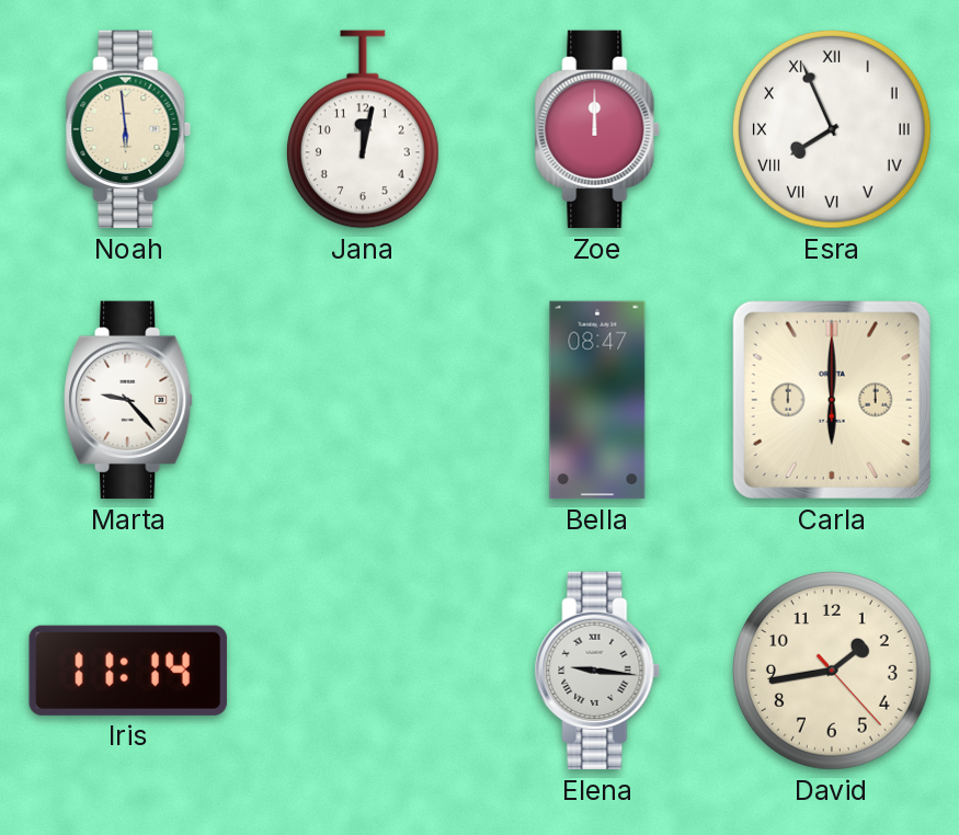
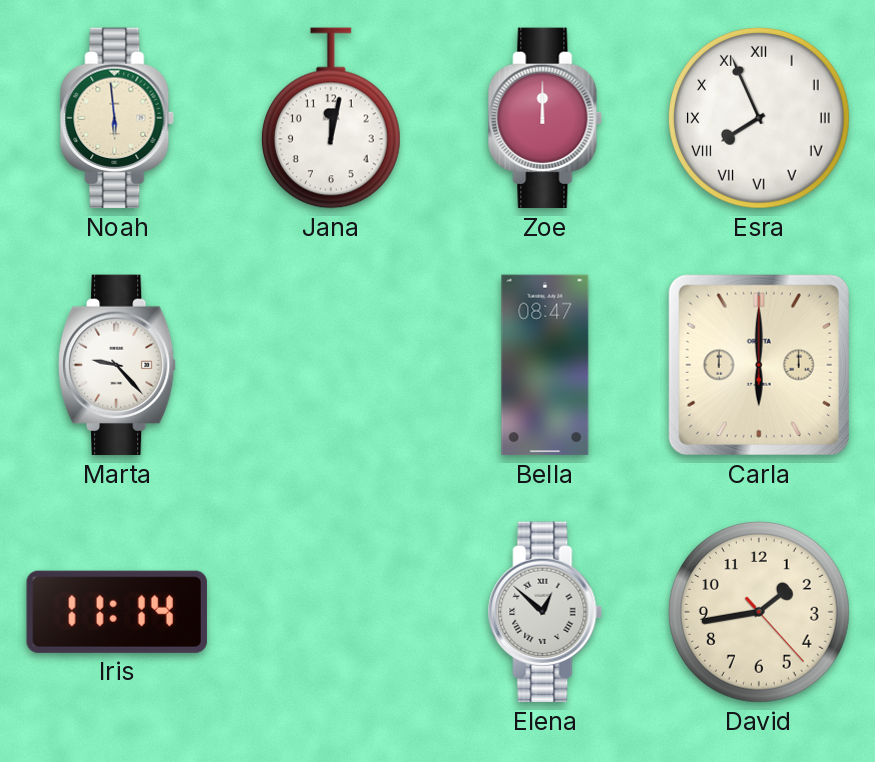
Elena: 9:16 -> 12:52
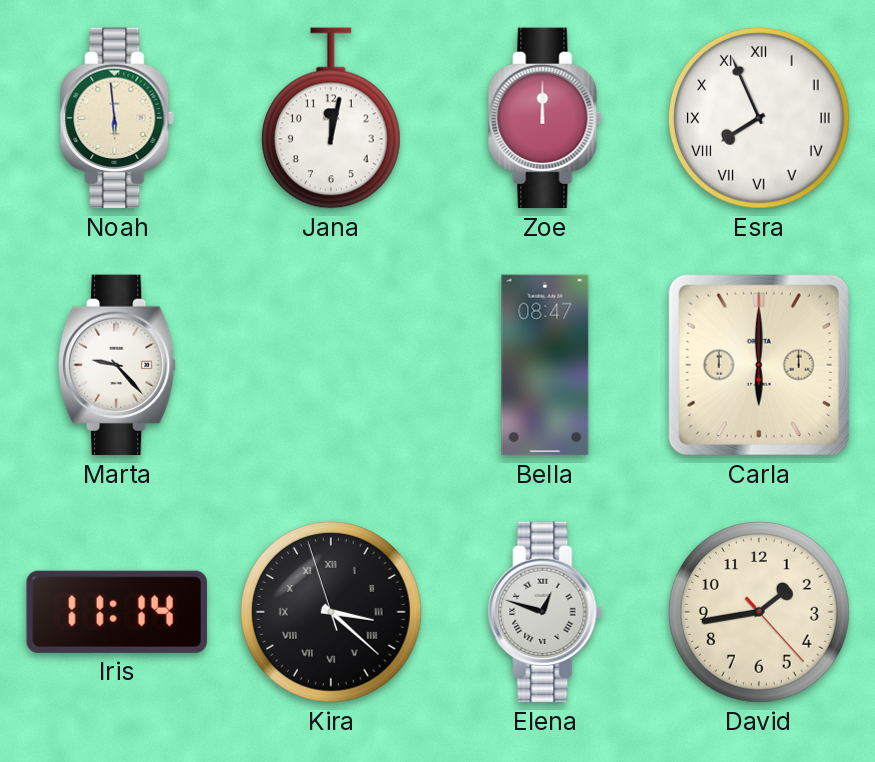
Kira: none -> 3:21
Elena: 12:52 -> 12:48
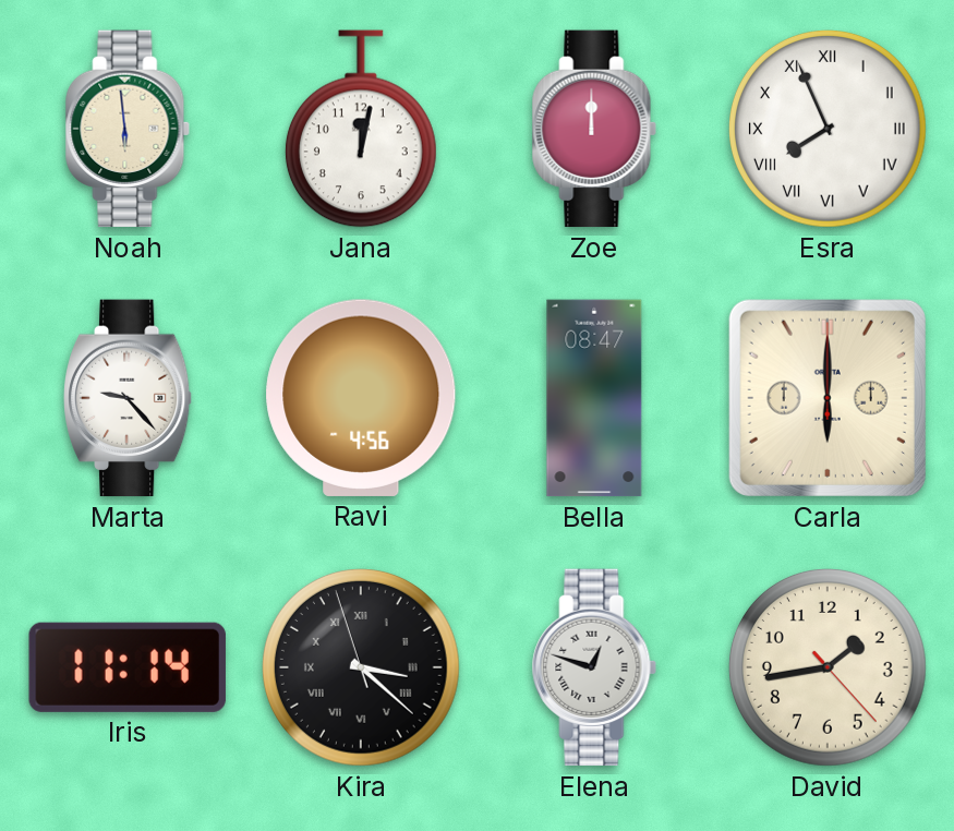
Ravi: none -> 4:56
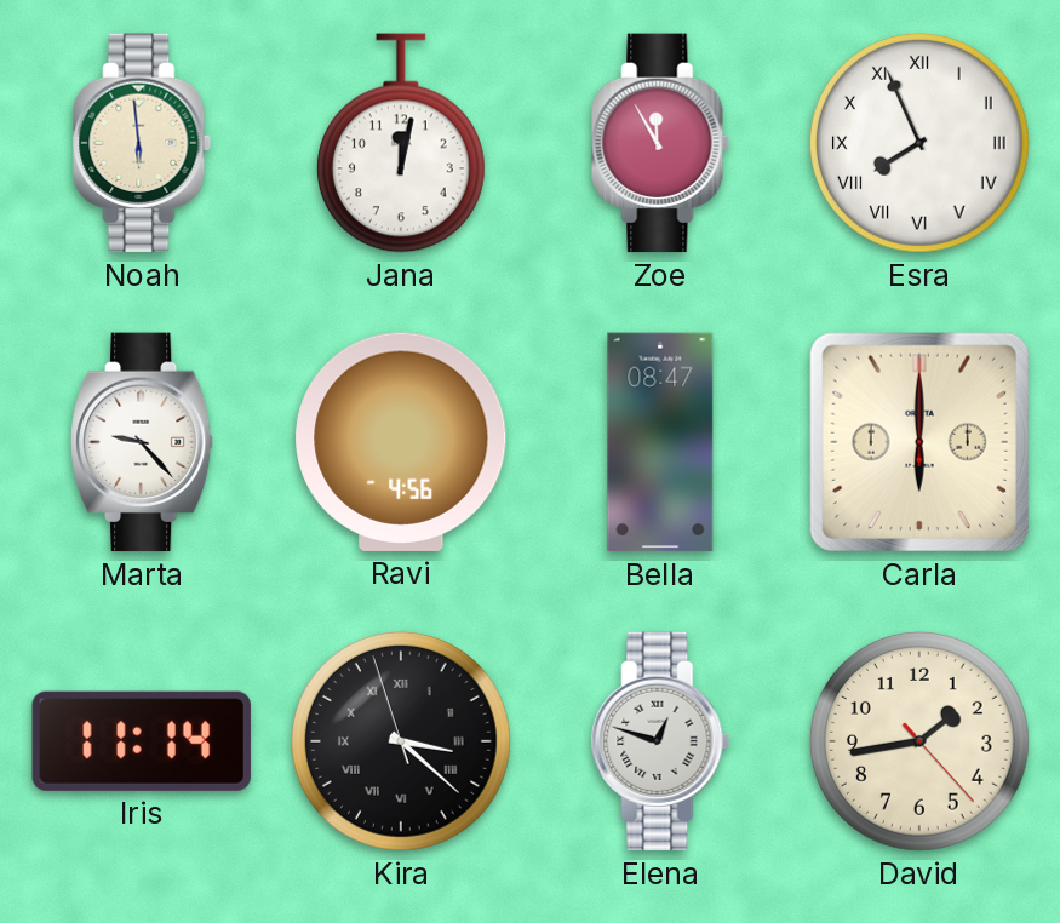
Zoe: 12:00 -> 11:55
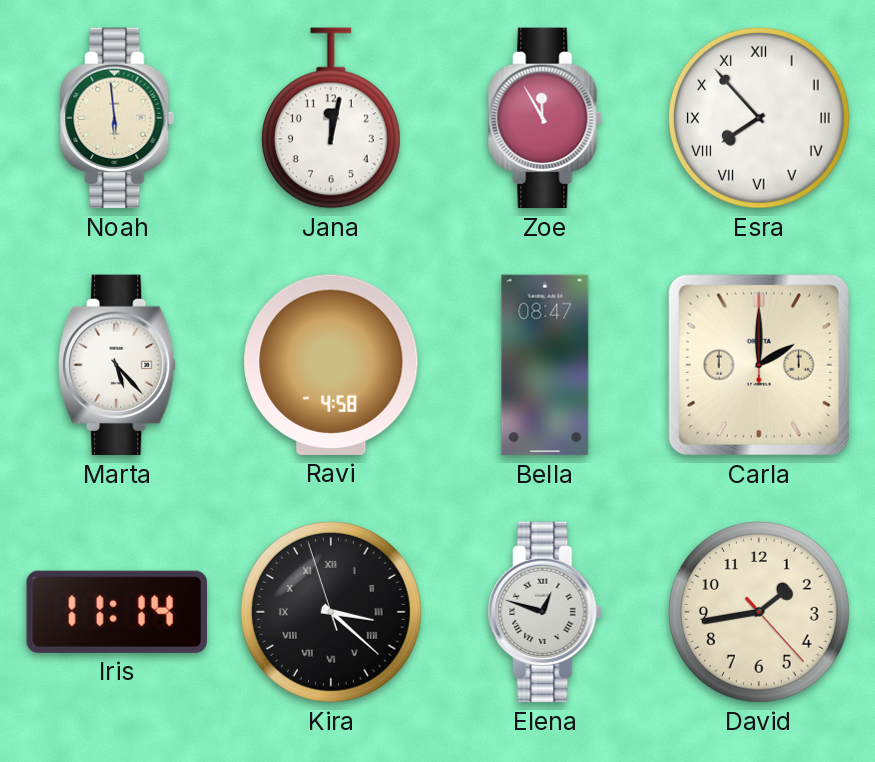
Esra: 7:56 -> 7:53
Marta: 9:23 -> 5:23
Ravi: 4:56 -> 4:58
Carla: 6:00 -> 2:00
